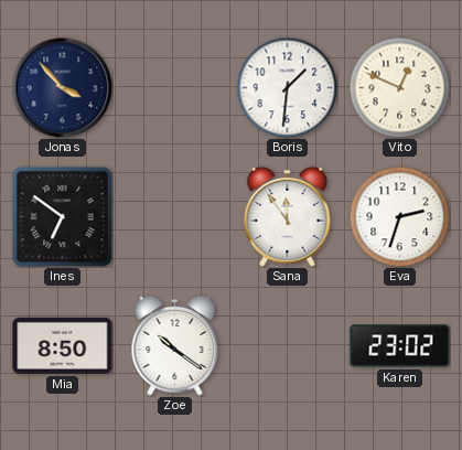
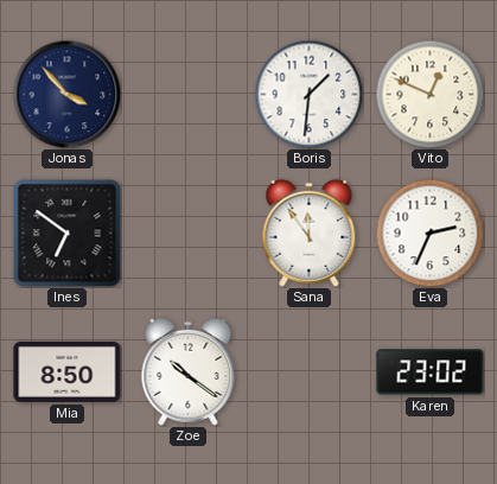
Eva: 2:33 -> 2:34
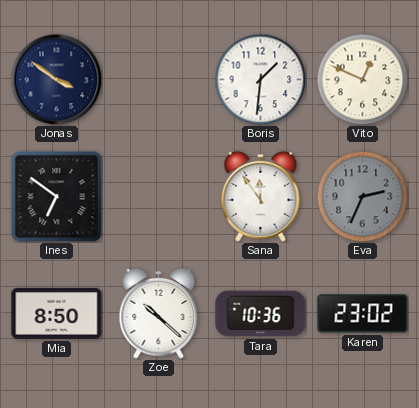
Jonas: 3:53 -> 3:51
Eva dial: white -> grey
Zoe: 10:21 -> 10:22
Tara: none -> 10:36
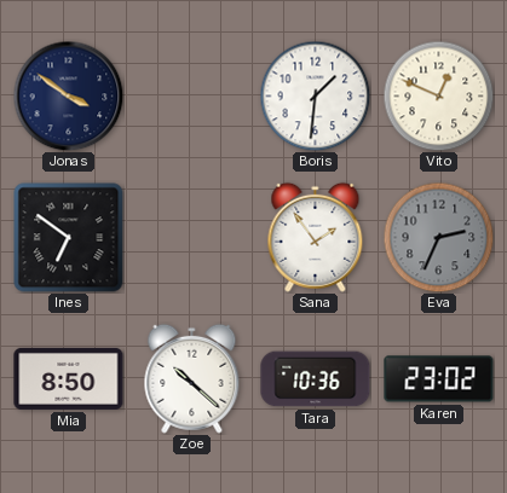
Sana: 11:54 -> 1:54
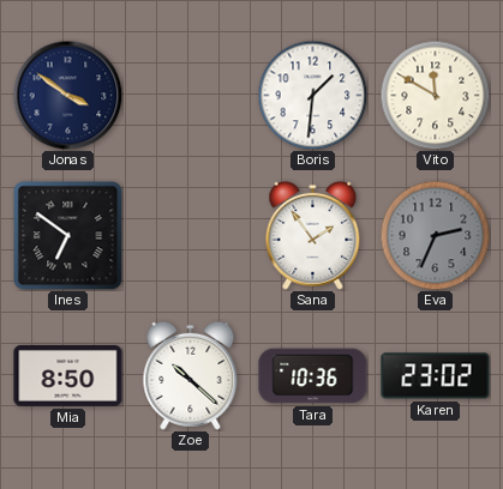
Vito: 12:49 -> 11:50
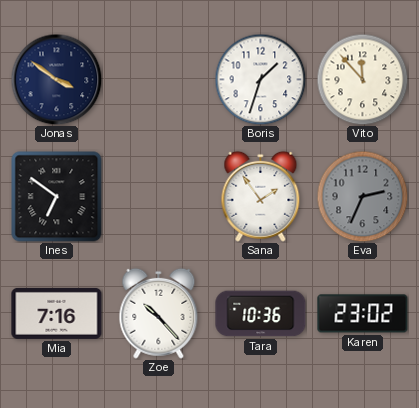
Boris: 1:31 -> 1:33
Vito: 11:50 -> 11:53
Mia: 8:50 -> 7:16
Zoe: 10:22 -> 10:23
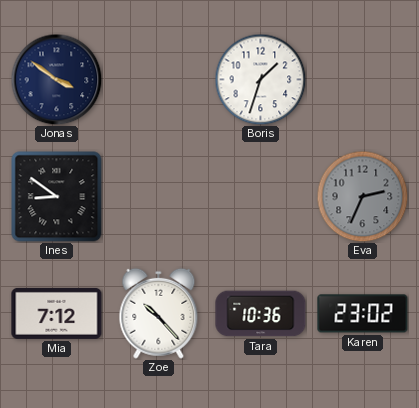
Vito: 11:53 -> none
Ines: 6:51 -> 8:51
Sana: 1:54 -> none
Mia: 7:16 -> 7:12
